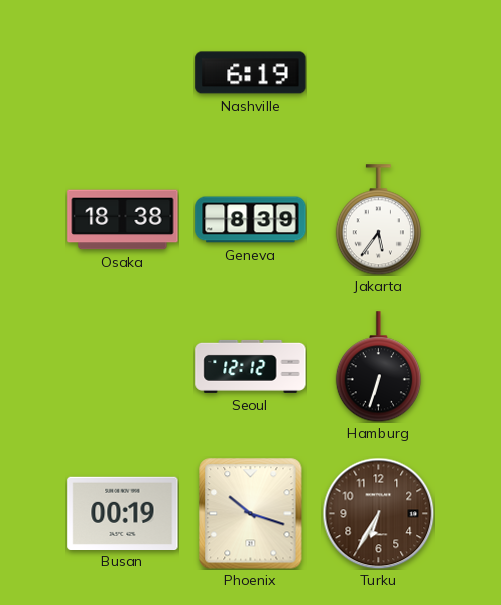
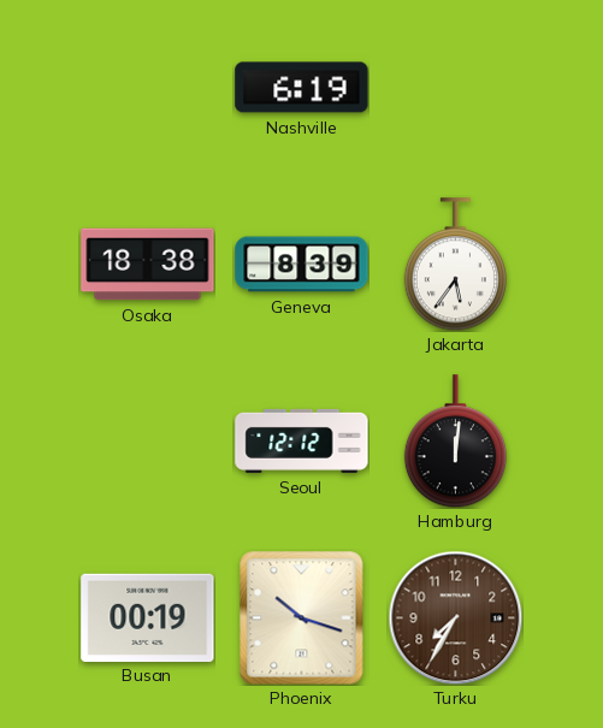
Hamburg: 6:33 -> 12:01
Turku: 6:35 -> 7:35
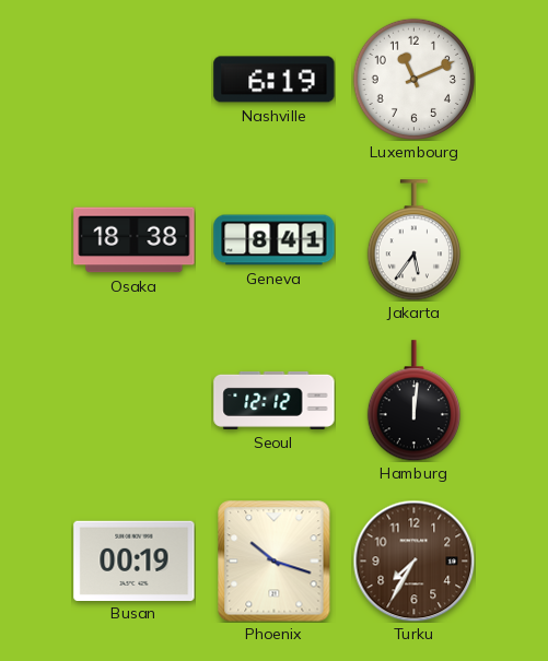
Luxembourg: none -> 11:11
Geneva: 8:39 -> 8:41
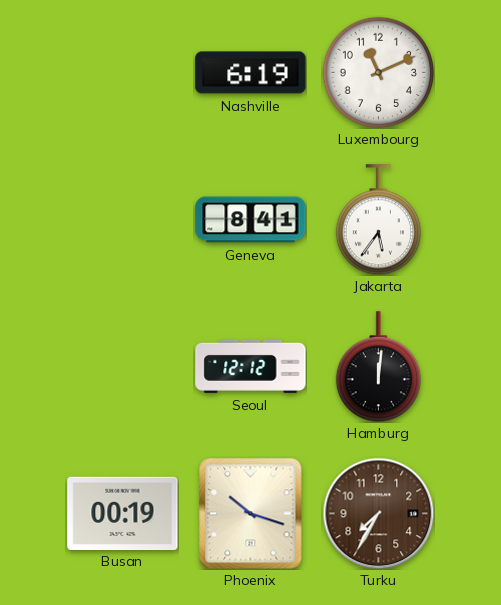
Osaka: 18:38 -> none
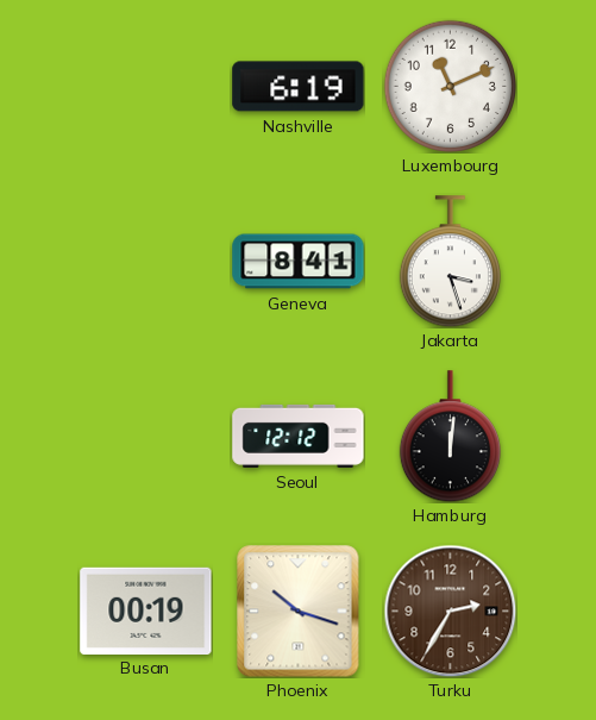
Jakarta: 5:36 -> 3:27
Turku: 7:35 -> 2:35
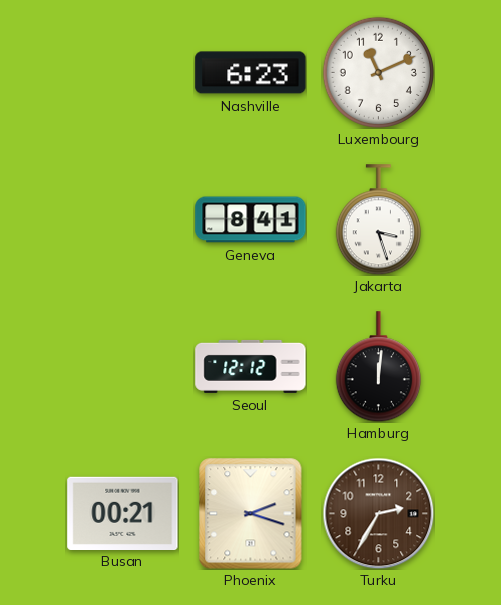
Nashville: 6:19 -> 6:23
Busan: 00:19 -> 00:21
Phoenix: 10:18 -> 2:18
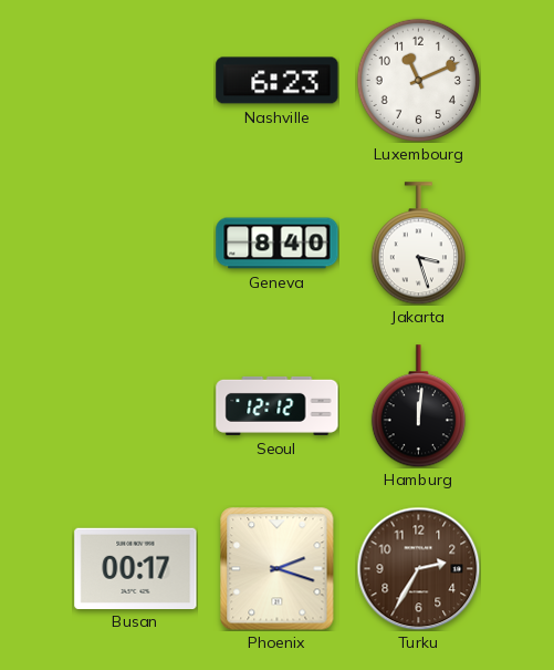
Geneva: 8:41 -> 8:40
Busan: 00:21 -> 00:17
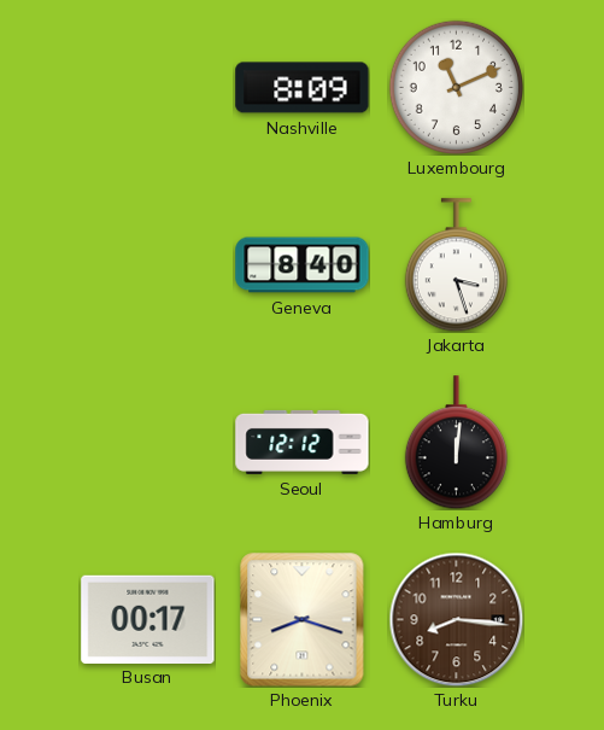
Nashville: 6:23 -> 8:09
Phoenix: 2:18 -> 8:18
Turku: 2:35 -> 8:16
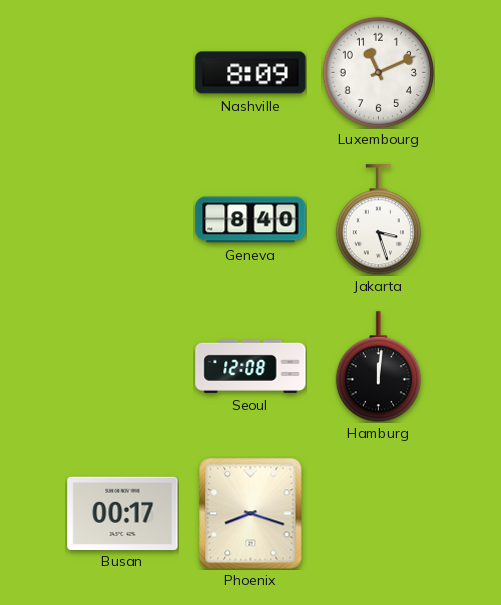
Seoul: 12:12 -> 12:08
Turku: 8:16 -> none
